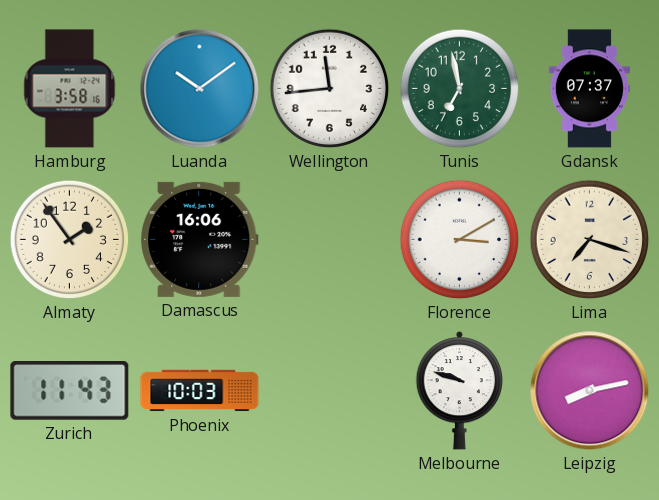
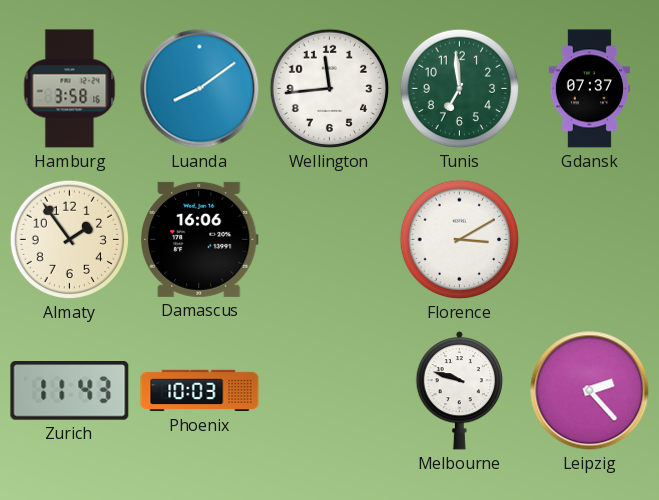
Luanda: 10:09 -> 8:09
Tunis: 6:58 -> 6:59
Lima: 7:18 -> none
Leipzig: 8:13 -> 2:23
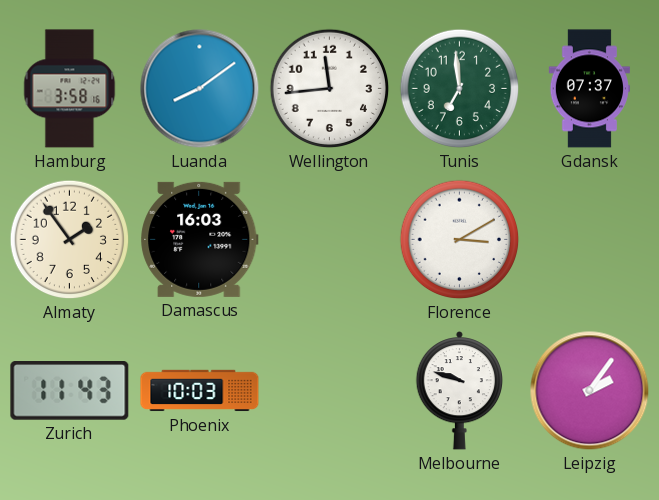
Damascus: 16:06 -> 16:03
Leipzig: 2:23 -> 2:06
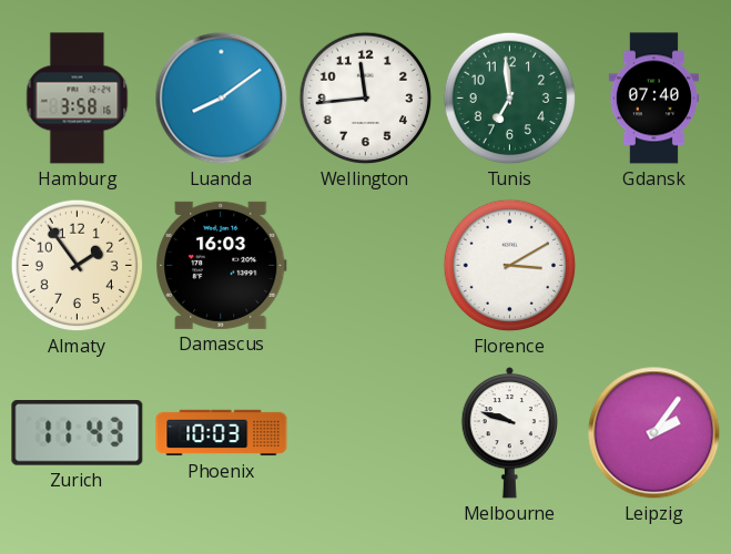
Gdansk: 07:37 -> 07:40
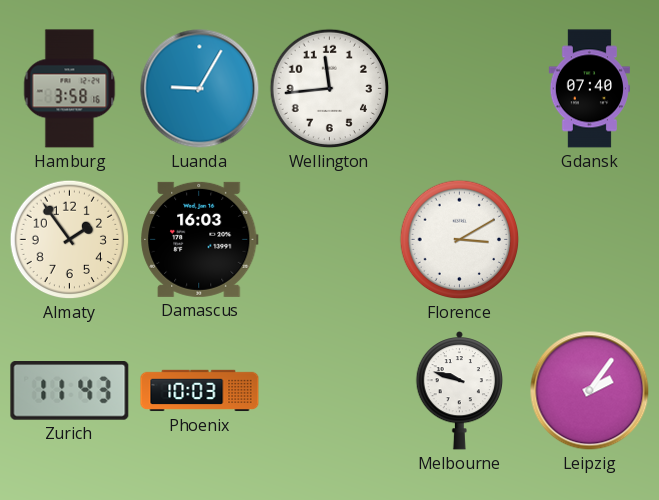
Luanda: 8:09 -> 9:05
Tunis: 6:59 -> none
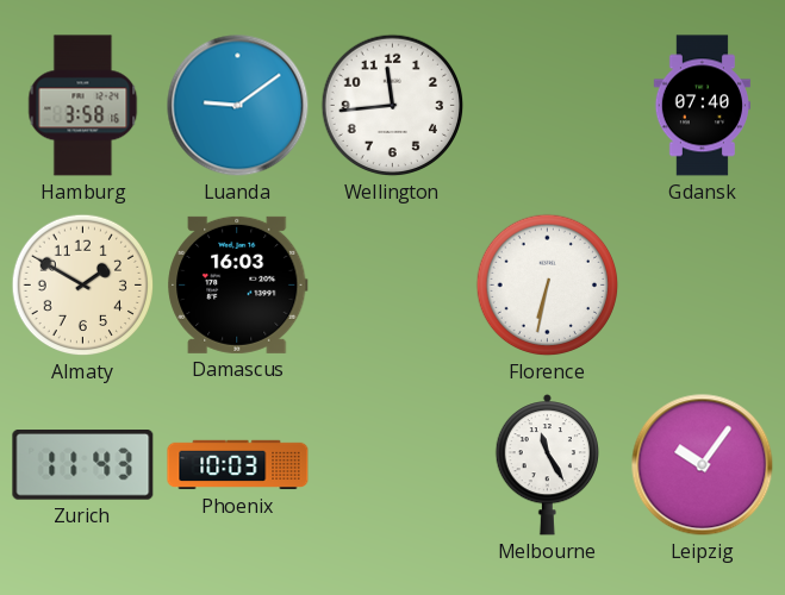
Luanda: 9:05 -> 9:09
Almaty: 1:54 -> 1:50
Florence: 3:10 -> 6:32
Melbourne: 9:48 -> 11:25
Leipzig: 2:06 -> 10:06
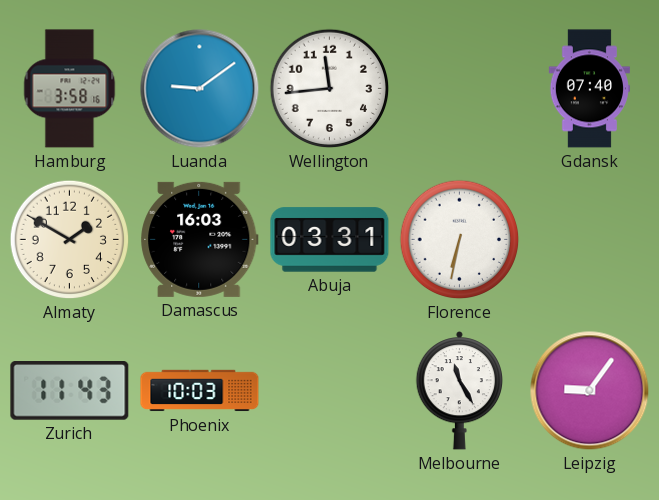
Abuja: none -> 03:31
Leipzig: 10:06 -> 9:06
